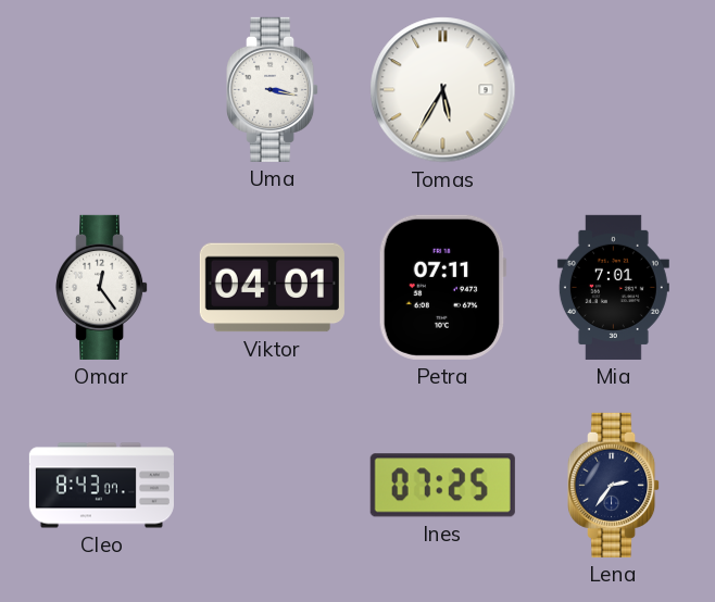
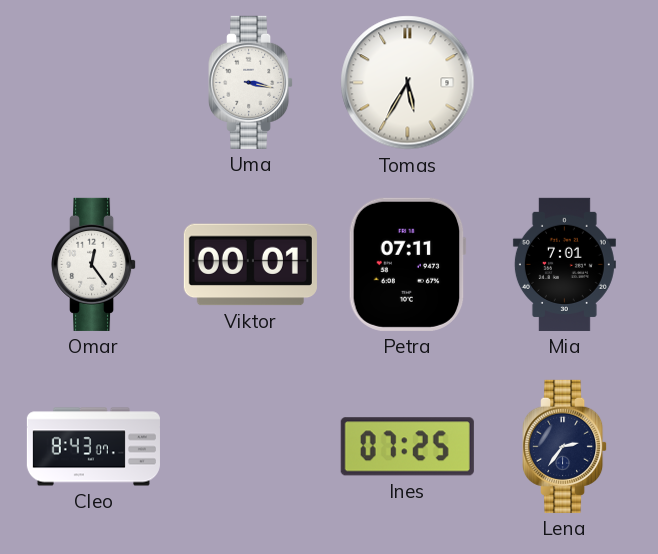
Viktor: 04:01 -> 00:01
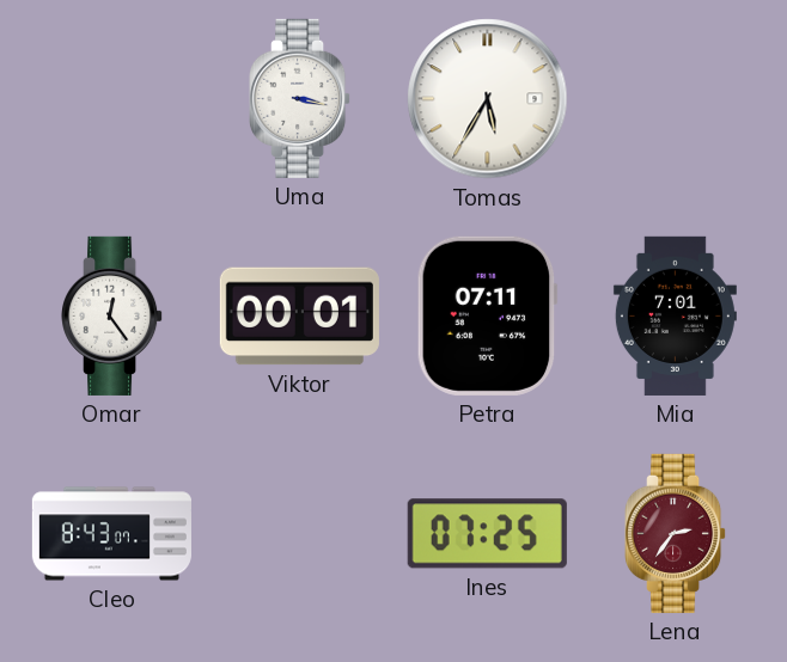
Lena dial: navy -> burgundy
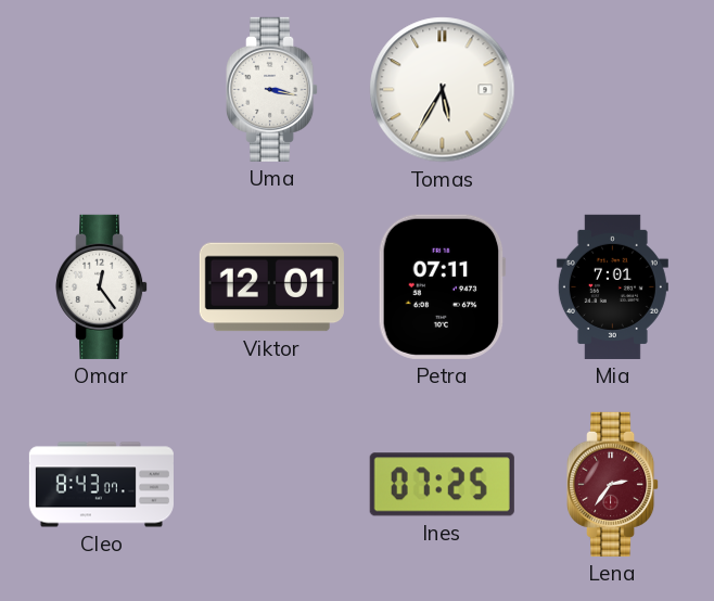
Viktor: 00:01 -> 12:01
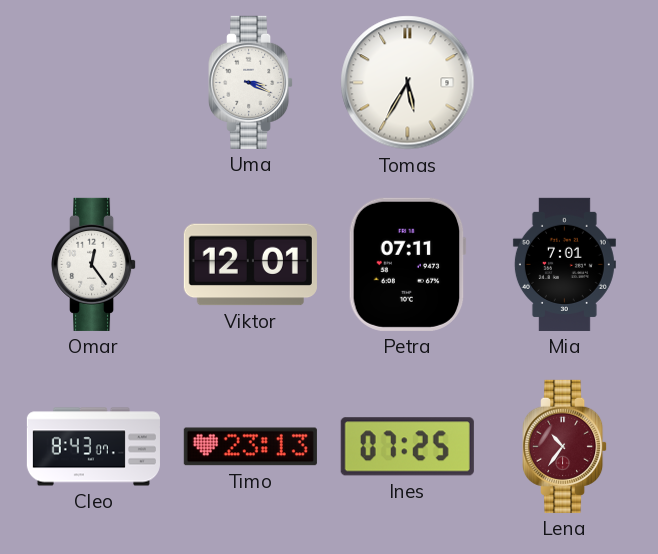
Uma: 3:17 -> 3:19
Timo: none -> 23:13
Lena: 2:36 -> 10:36
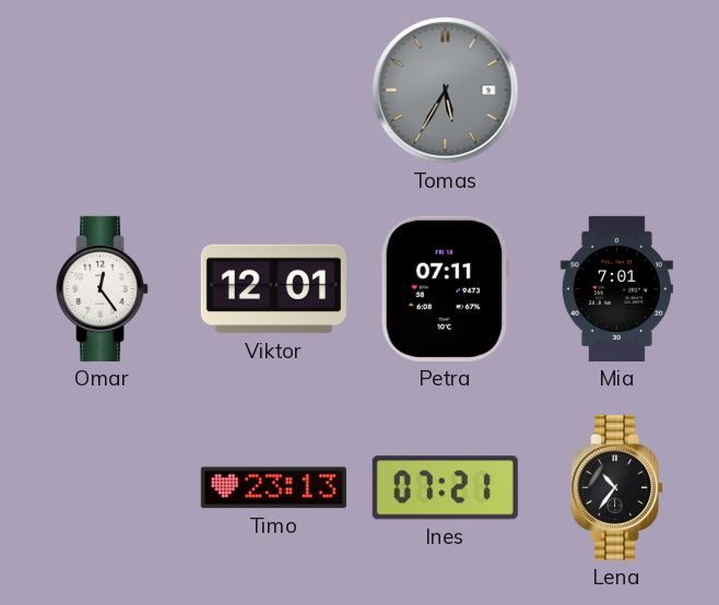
Uma: 3:19 -> none
Tomas dial: white -> grey
Cleo: 8:43 -> none
Ines: 07:25 -> 07:21
Lena dial: burgundy -> black
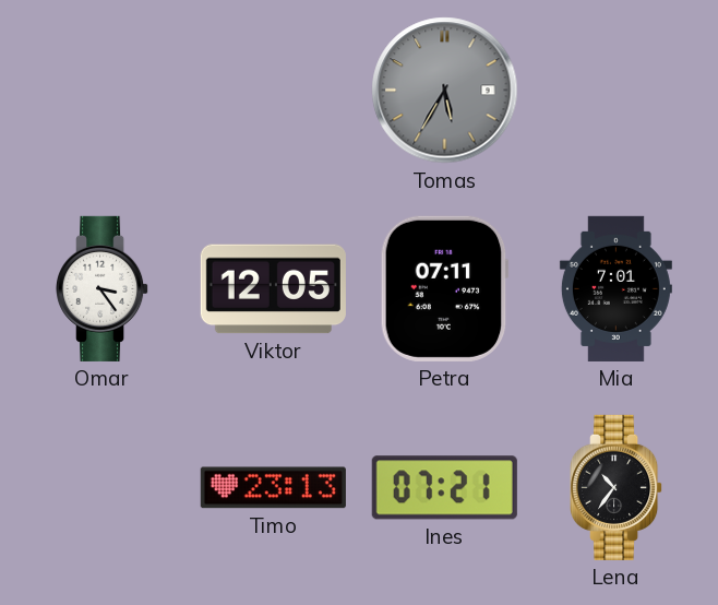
Omar: 12:24 -> 3:24
Viktor: 12:01 -> 12:05
